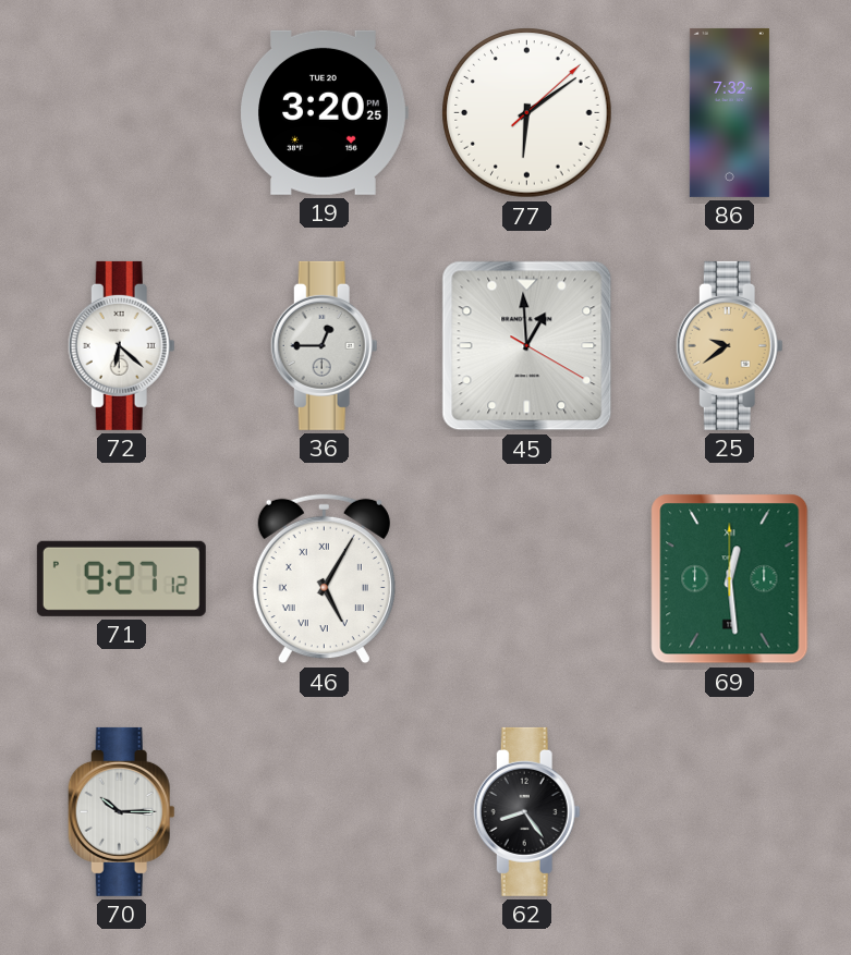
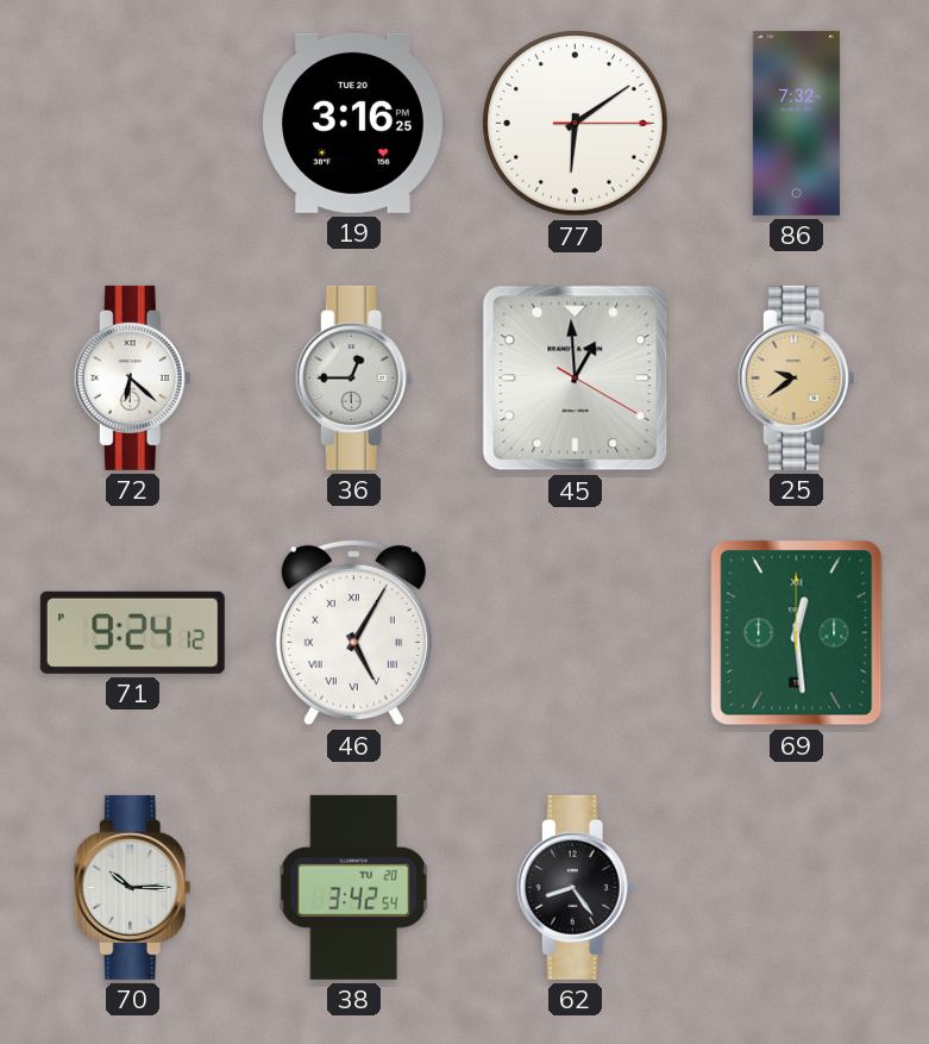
19: 3:20 -> 3:16
77: 6:09:08 -> 6:09:15
71: 9:27 -> 9:24
38: none -> 3:42
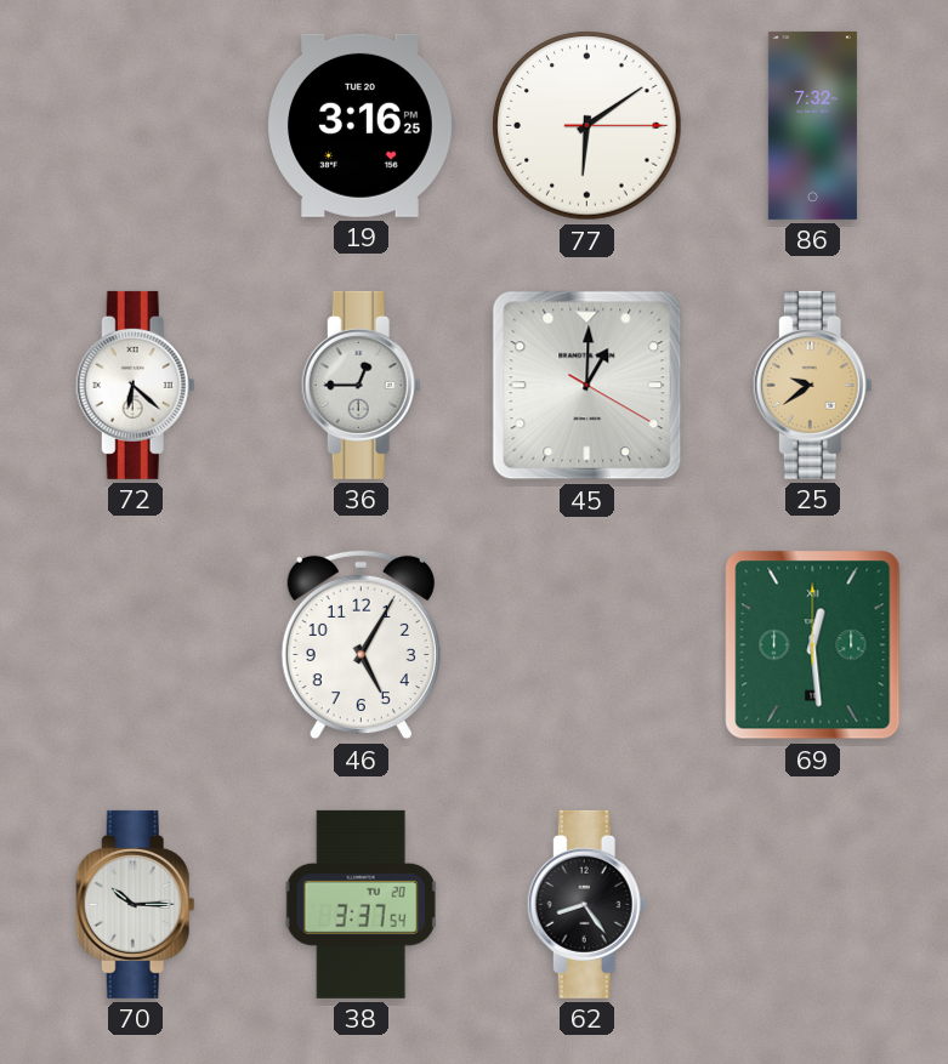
45: 12:59 -> 1:00
71: 9:24 -> none
46 numerals: Roman -> Arabic
38: 3:42 -> 3:37
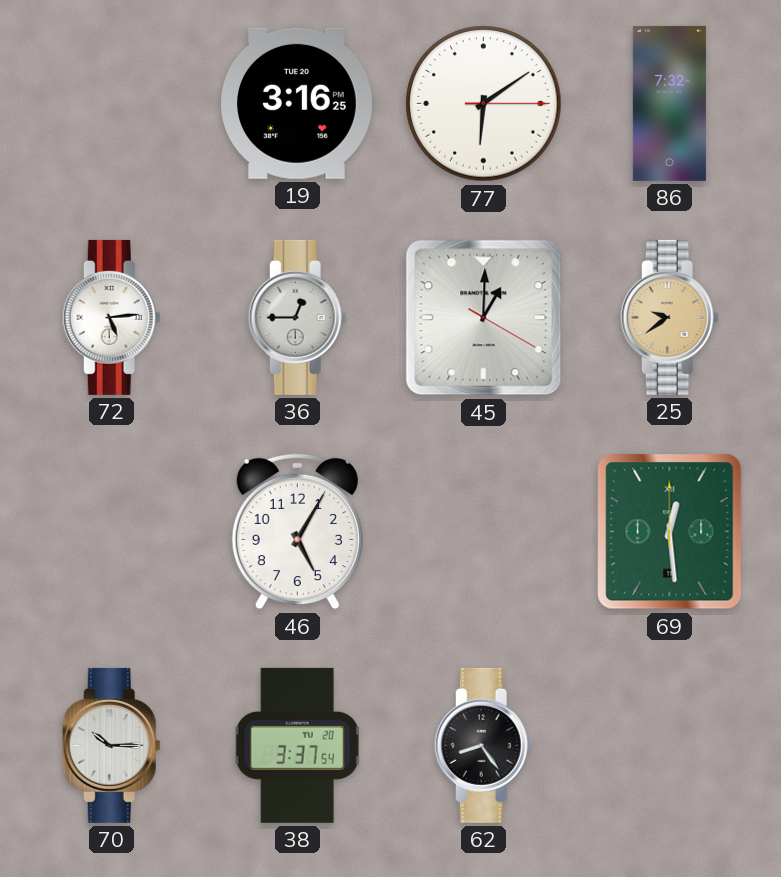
72: 6:22 -> 5:14
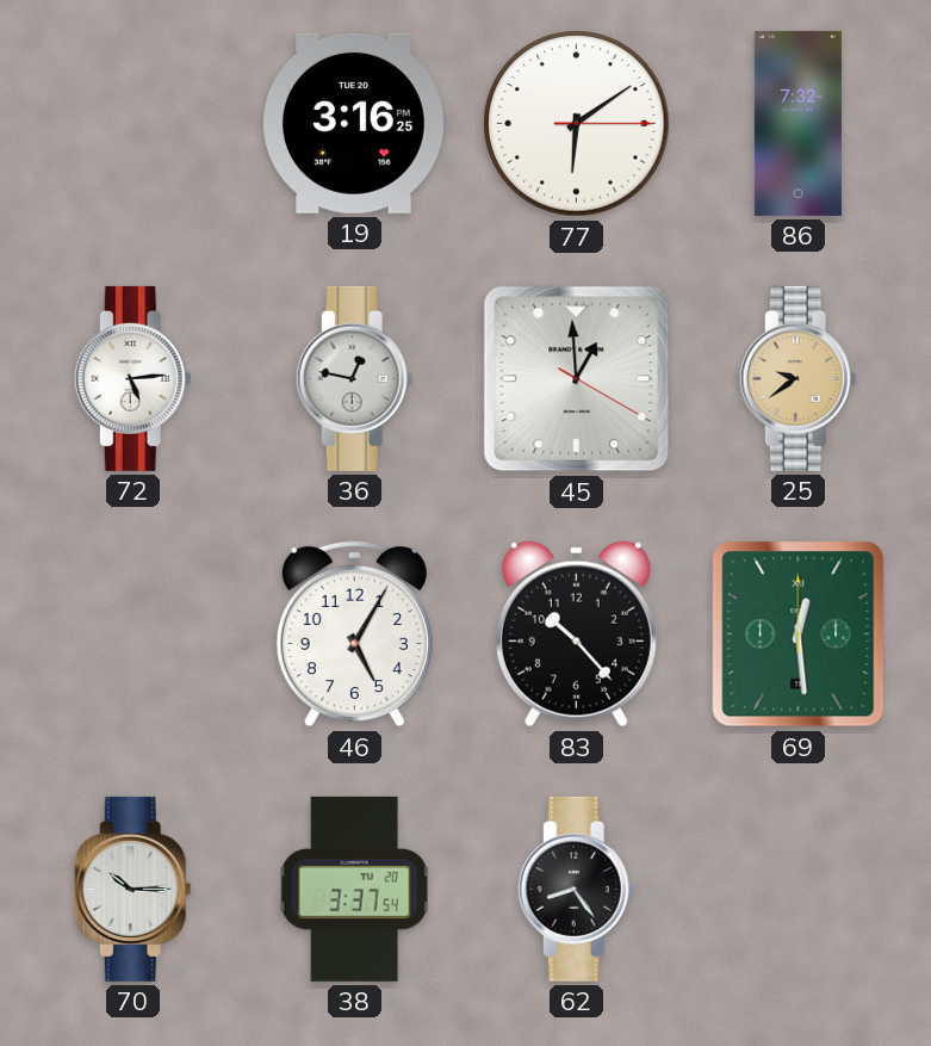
36: 12:45 -> 12:47
45: 1:00 -> 12:59
83: none -> 10:23
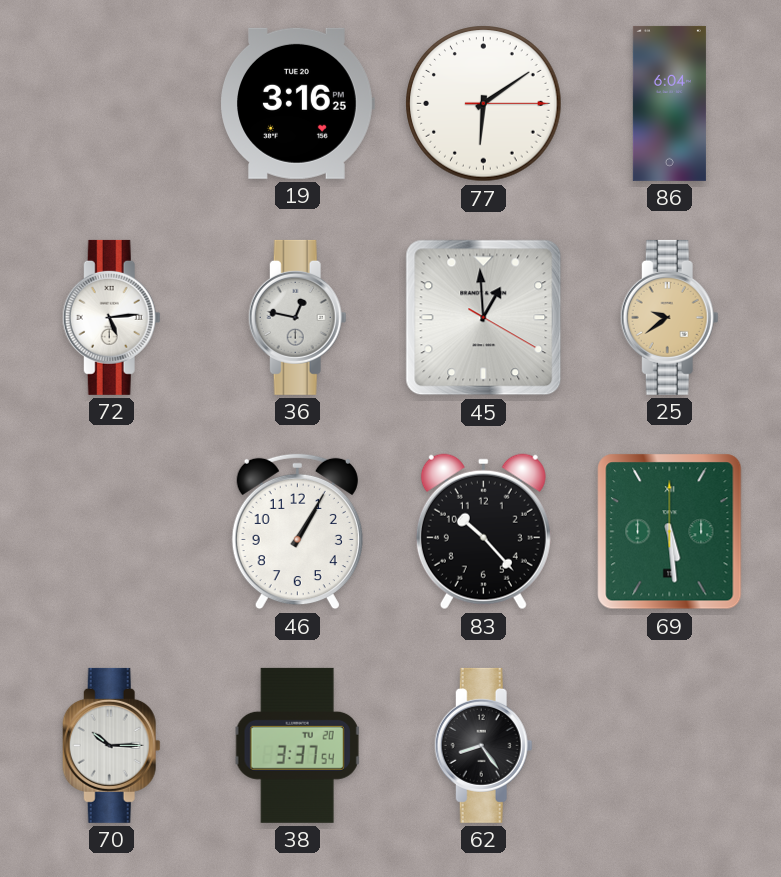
86: 7:32 -> 6:04
46: 5:05 -> 1:05
69: 12:29 -> 5:29
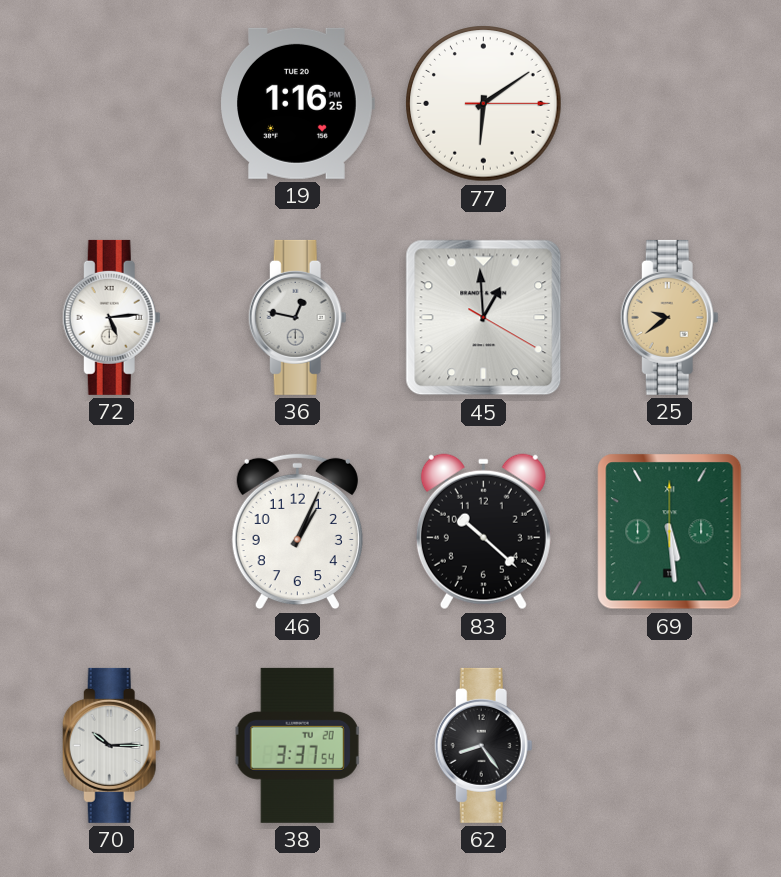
19: 3:16 -> 1:16
86: 6:04 -> none
46: 1:05 -> 1:04
83: 10:23 -> 10:22
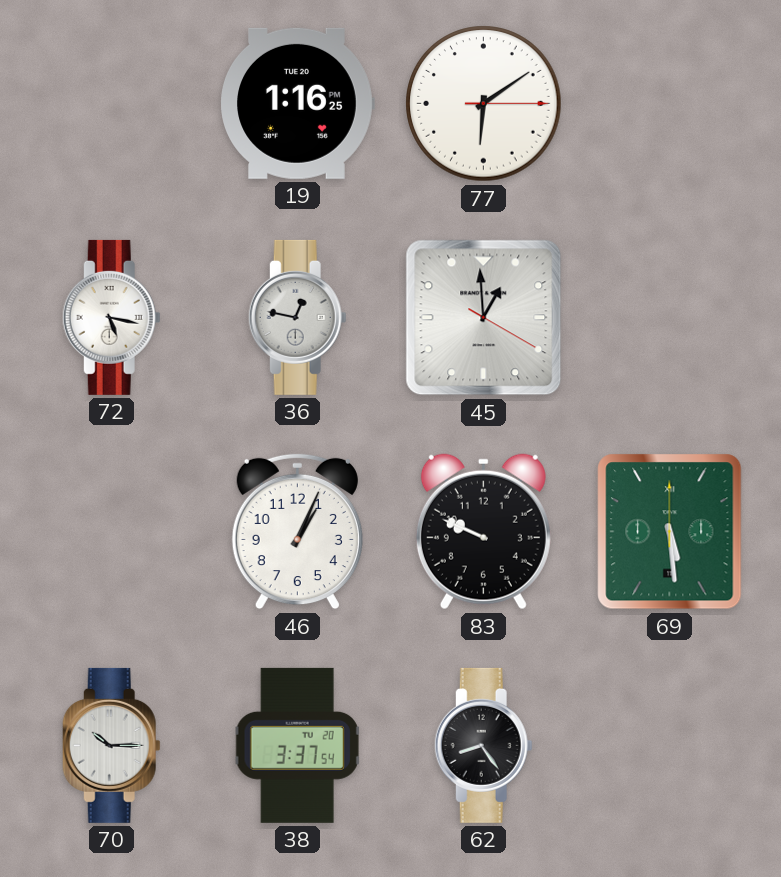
72: 5:14 -> 5:17
25: 9:39 -> none
83: 10:22 -> 9:49
